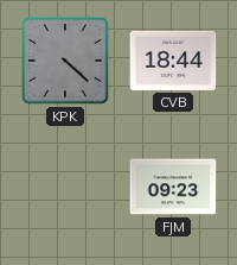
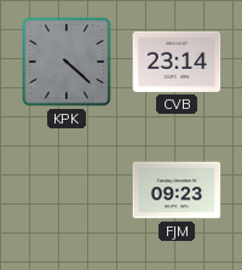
CVB: 18:44 -> 23:14
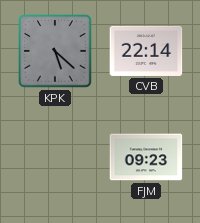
KPK: 4:22 -> 5:22
CVB: 23:14 -> 22:14
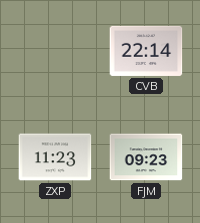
KPK: 5:22 -> none
ZXP: none -> 11:23
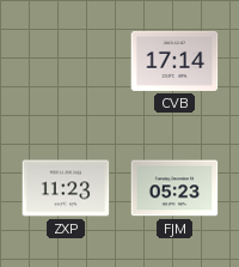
CVB: 22:14 -> 17:14
FJM: 09:23 -> 05:23
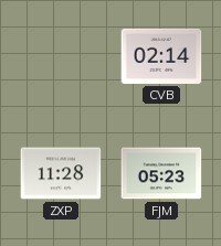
CVB: 17:14 -> 02:14
ZXP: 11:23 -> 11:28
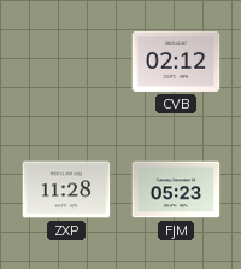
CVB: 02:14 -> 02:12
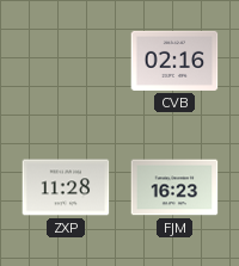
CVB: 02:12 -> 02:16
FJM: 05:23 -> 16:23
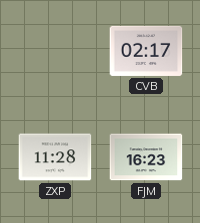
CVB: 02:16 -> 02:17
